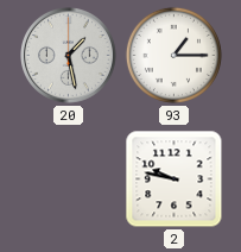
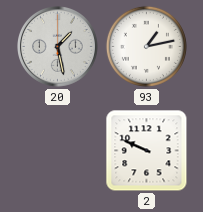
93: 1:15 -> 1:13
2: 9:47 -> 9:49
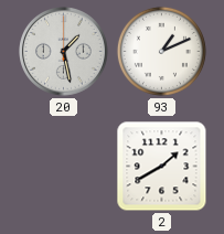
93: 1:13 -> 1:11
2: 9:49 -> 1:40
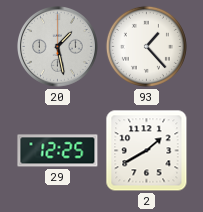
93: 1:11 -> 1:23
29: none -> 12:25
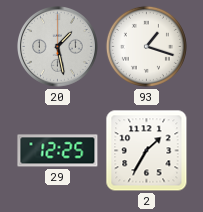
93: 1:23 -> 1:18
2: 1:40 -> 1:35
